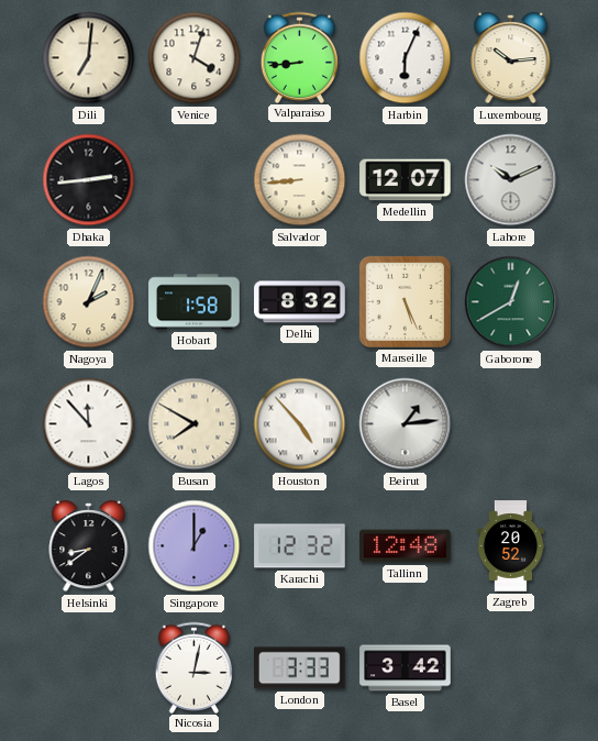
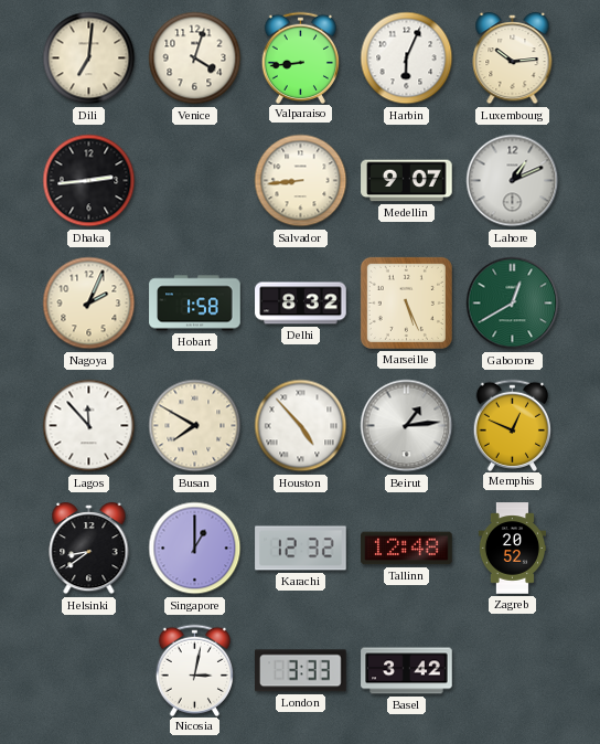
Medellin: 12:07 -> 9:07
Lahore: 10:11 -> 1:11
Memphis: none -> 12:49
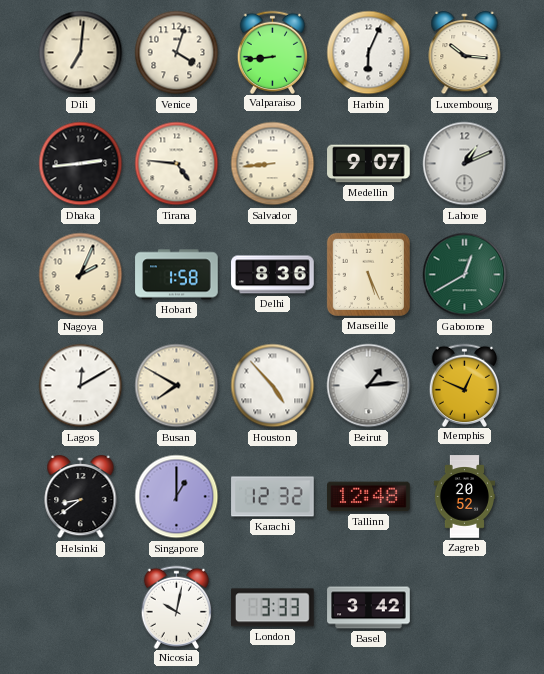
Luxembourg: 10:14 -> 10:16
Tirana: none -> 4:46
Delhi: 8:32 -> 8:36
Lagos: 11:53 -> 12:10
Nicosia: 3:02 -> 10:02
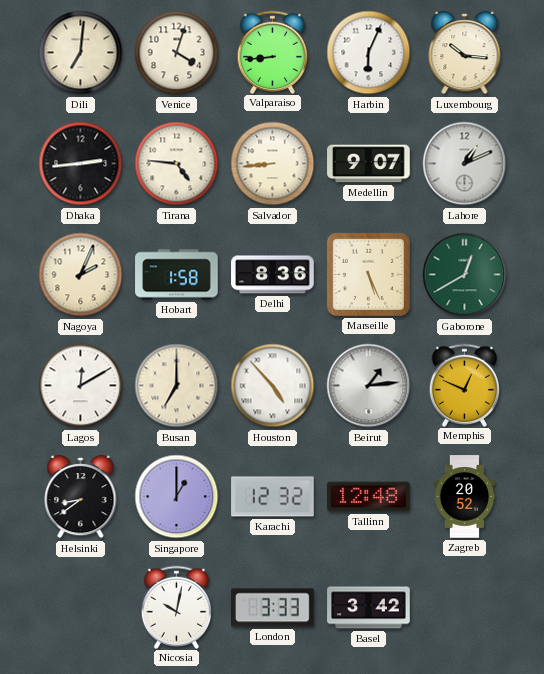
Busan: 7:50 -> 7:00
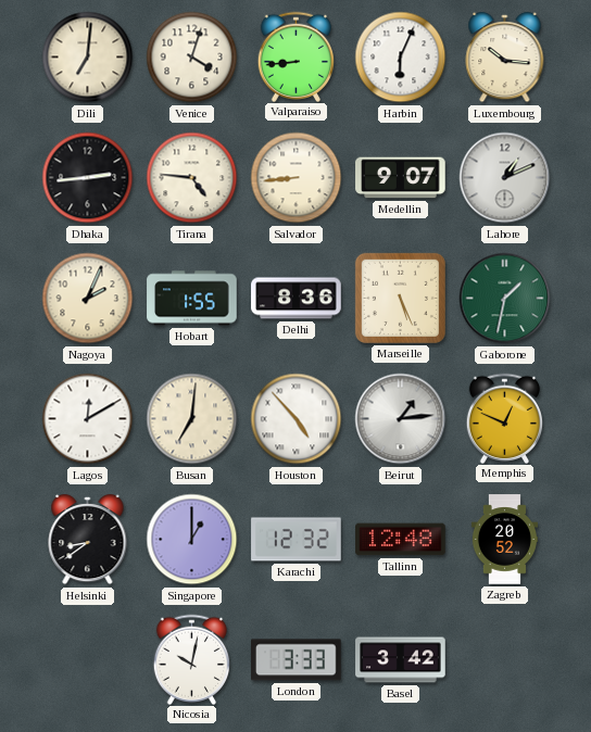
Hobart: 1:58 -> 1:55
Gaborone: 12:40 -> 1:32
Busan: 7:00 -> 7:01
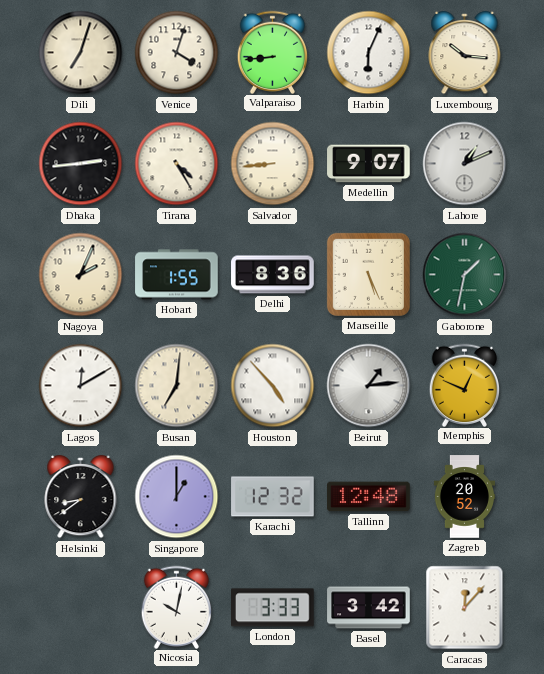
Dili: 7:01 -> 7:03
Tirana: 4:46 -> 4:25
Caracas: none -> 12:07
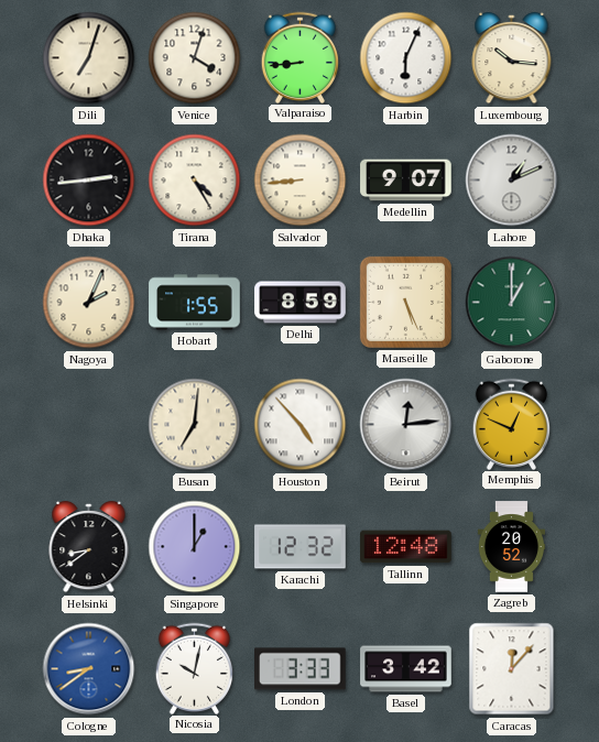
Delhi: 8:36 -> 8:59
Gaborone: 1:32 -> 1:00
Lagos: 12:10 -> none
Beirut: 1:14 -> 12:14
Cologne: none -> 8:39
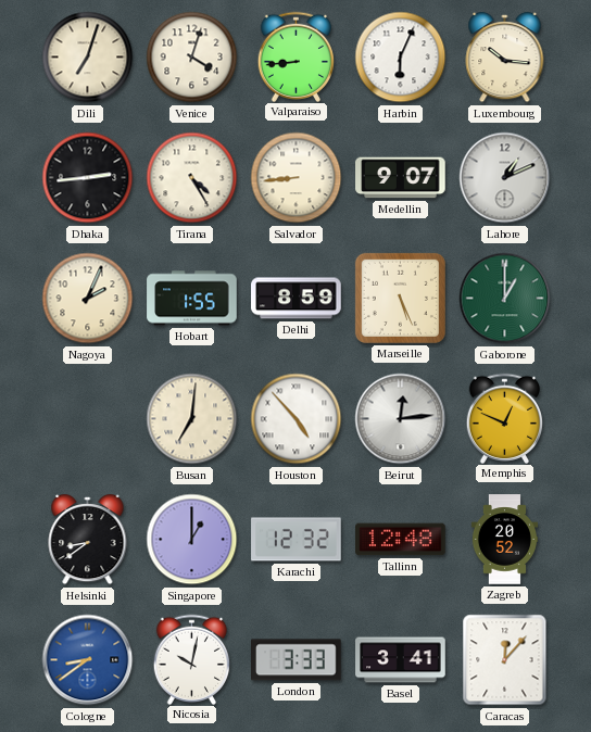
Basel: 3:42 -> 3:41
